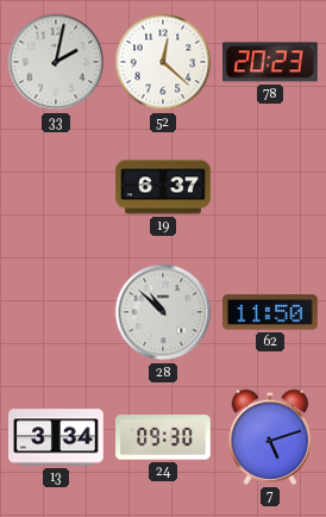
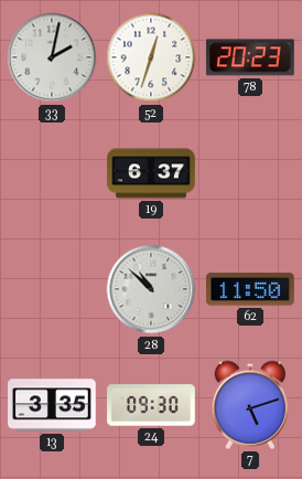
52: 12:22 -> 12:33
13: 3:34 -> 3:35
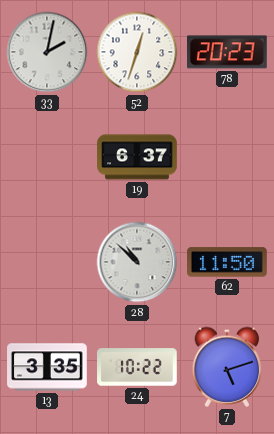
24: 09:30 -> 10:22
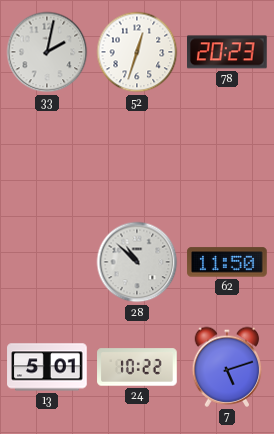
19: 6:37 -> none
13: 3:35 -> 5:01
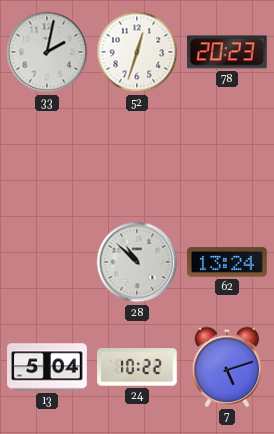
62: 11:50 -> 13:24
13: 5:01 -> 5:04
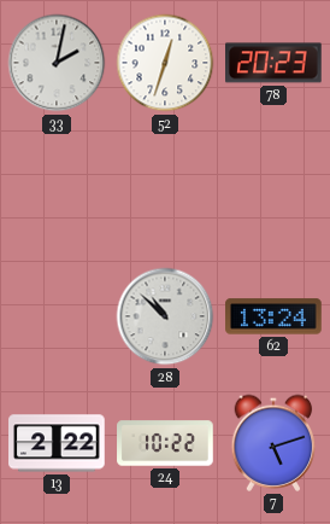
13: 5:04 -> 2:22
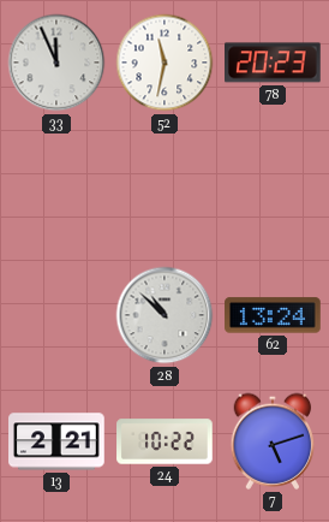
33: 2:02 -> 11:56
52: 12:33 -> 11:32
13: 2:22 -> 2:21
